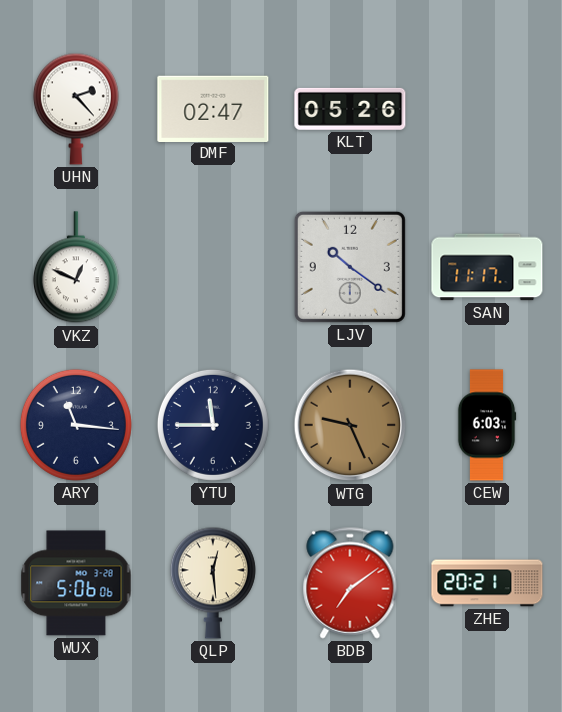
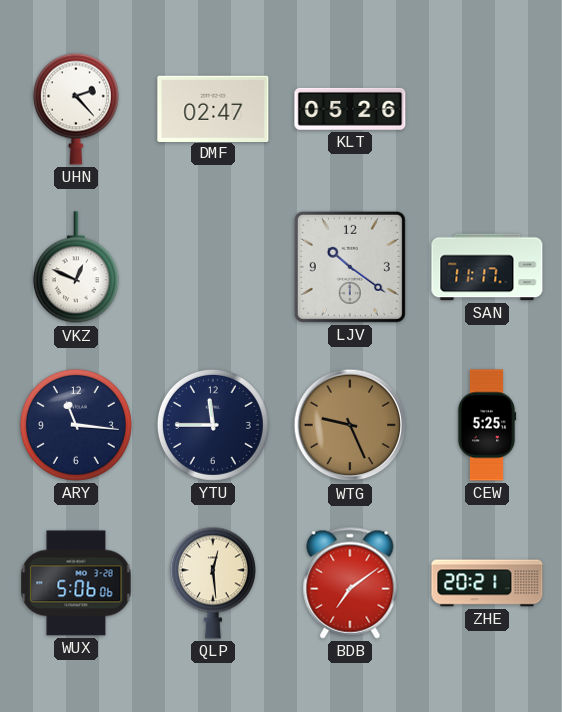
CEW: 6:03 -> 5:25
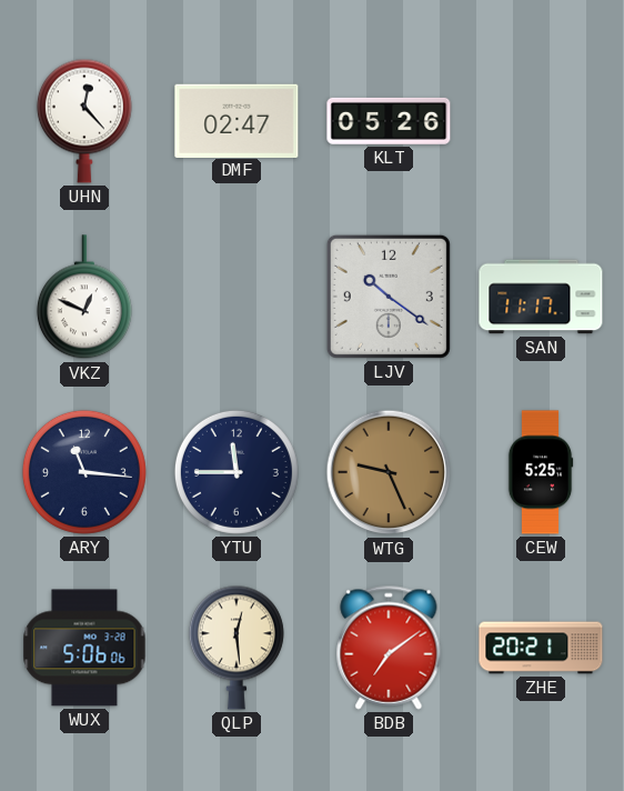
UHN: 2:23 -> 12:23
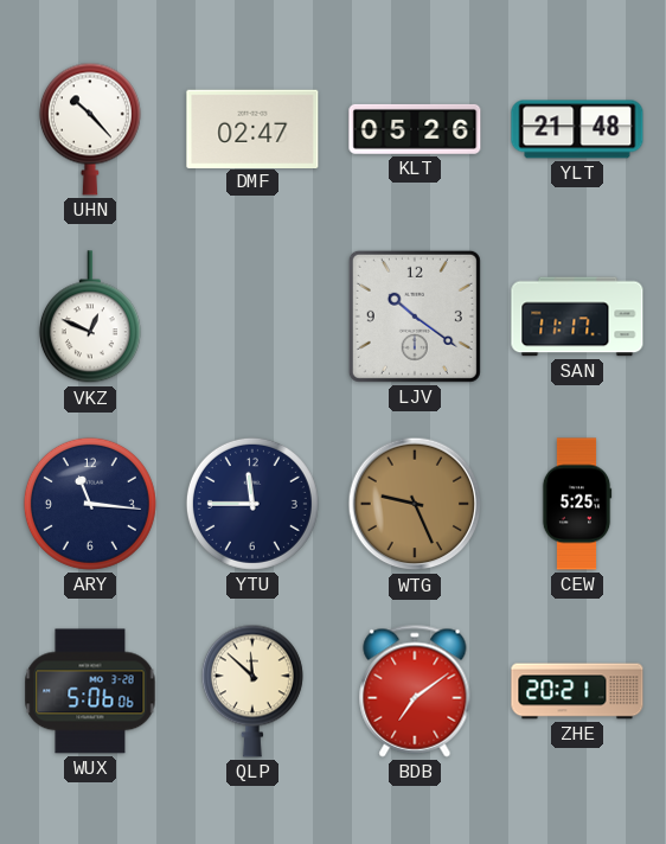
UHN: 12:23 -> 10:23
YLT: none -> 21:48
QLP: 12:29 -> 11:52
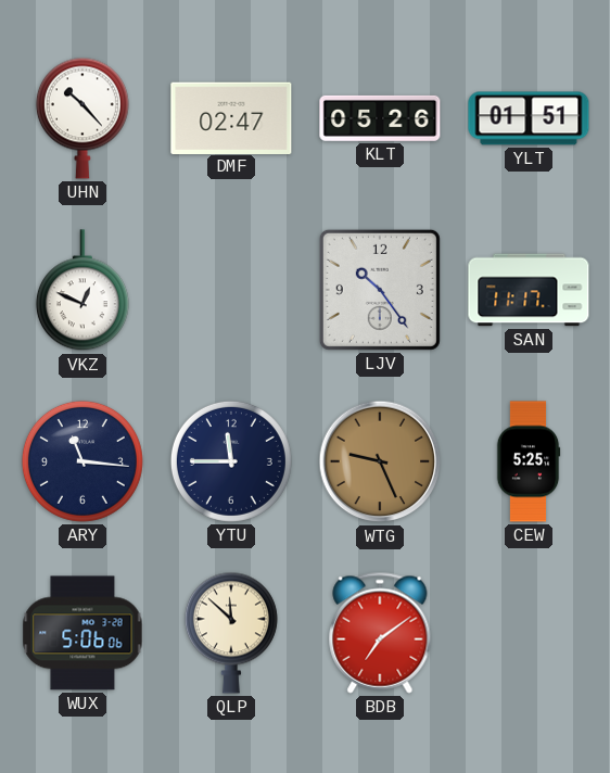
YLT: 21:48 -> 01:51
LJV: 10:21 -> 10:24
ZHE: 20:21 -> none
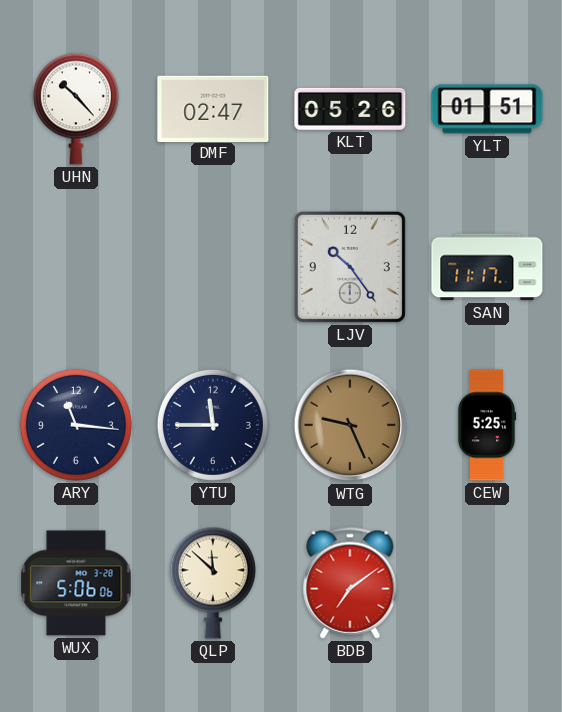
VKZ: 12:49 -> none
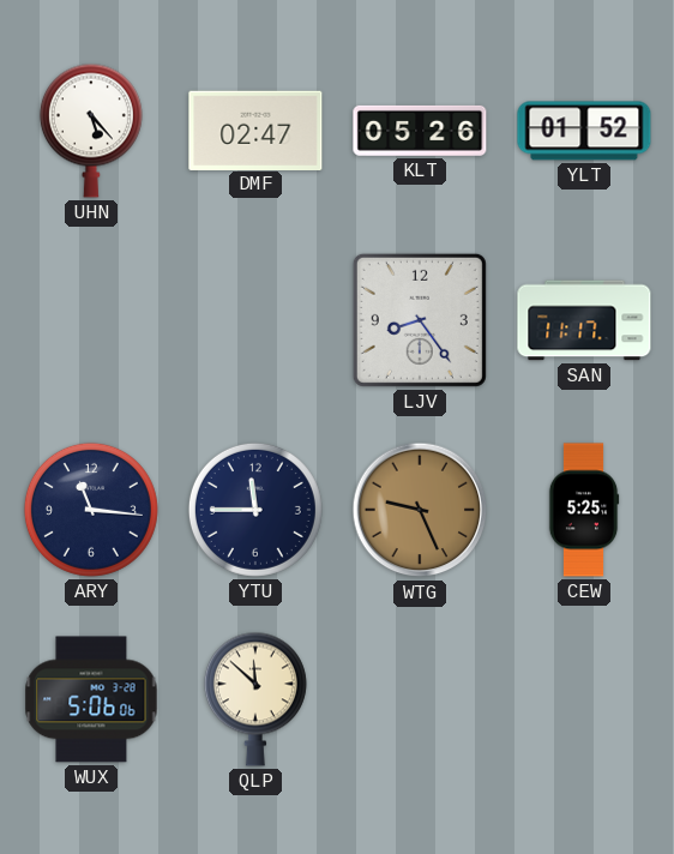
UHN: 10:23 -> 5:23
YLT: 01:51 -> 01:52
LJV: 10:24 -> 8:24
BDB: 7:09 -> none
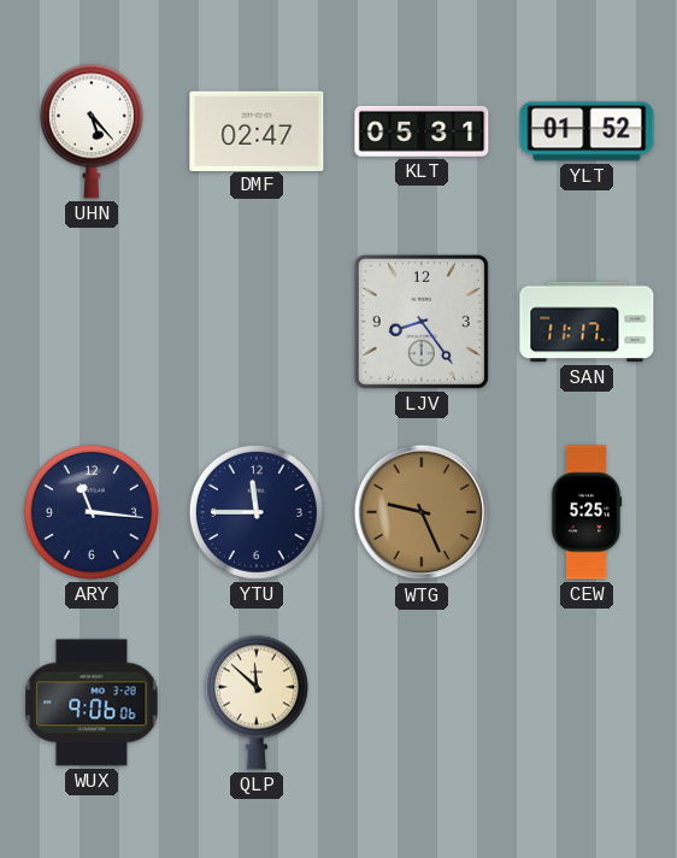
KLT: 05:26 -> 05:31
WUX: 5:06 -> 9:06
